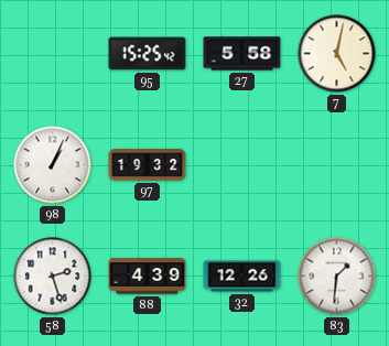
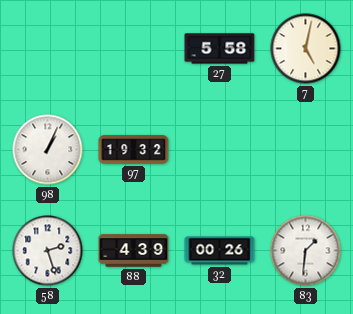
95: 15:25 -> none
32: 12:26 -> 00:26
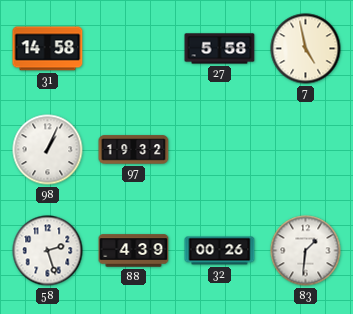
31: none -> 14:58
7: 5:02 -> 4:58
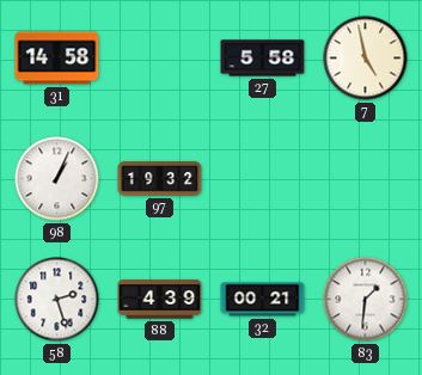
32: 00:26 -> 00:21
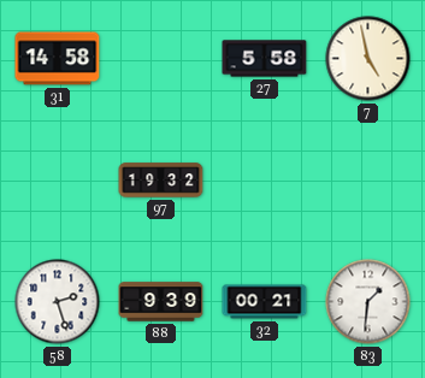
98: 1:04 -> none
88: 4:39 -> 9:39
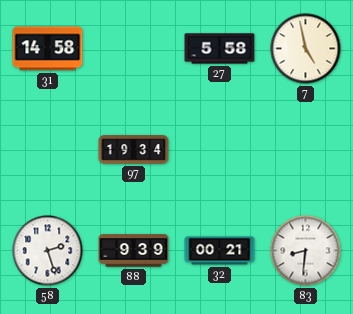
97: 19:32 -> 19:34
83: 1:31 -> 8:31
